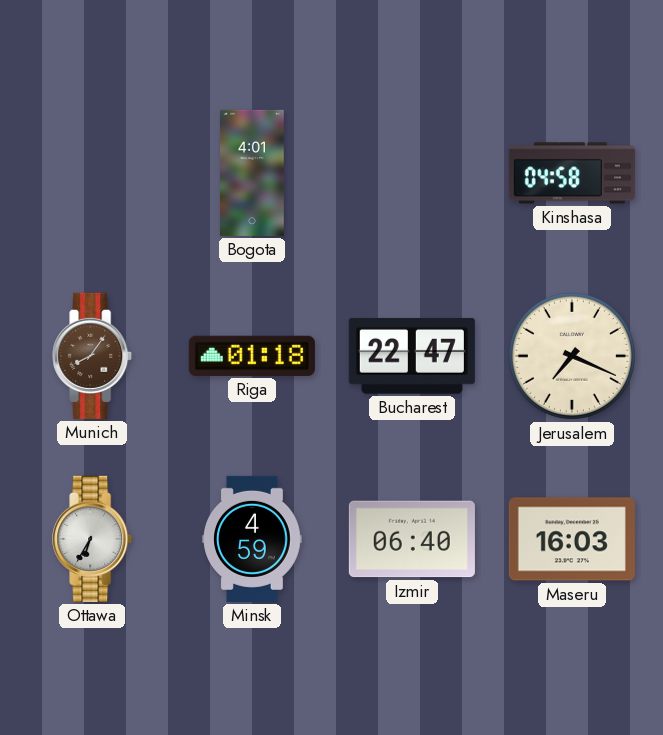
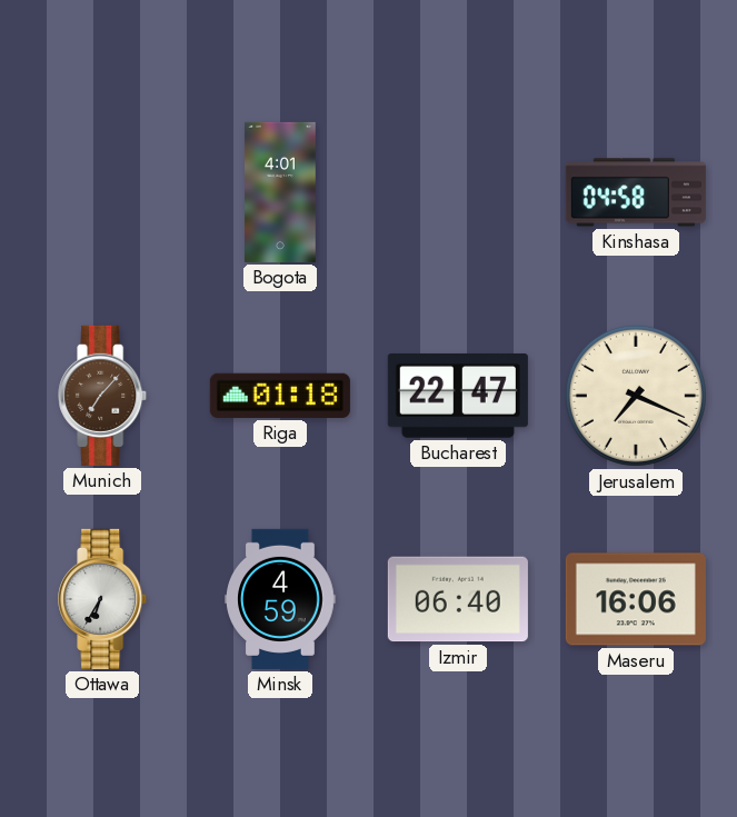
Munich: 8:06 -> 7:07
Maseru: 16:03 -> 16:06
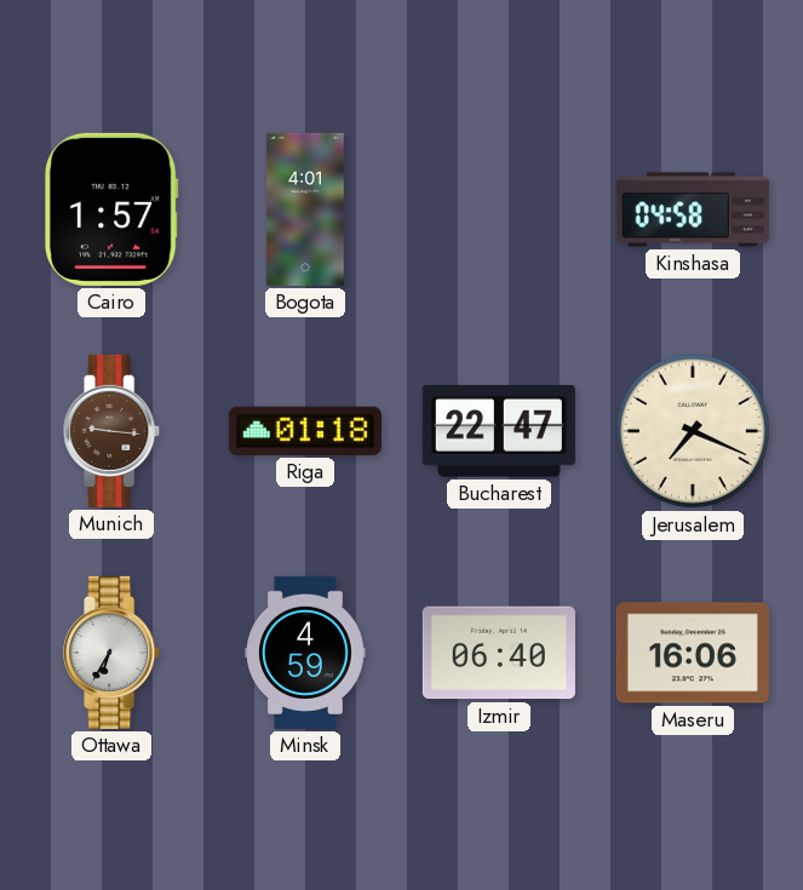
Cairo: none -> 1:57
Munich: 7:07 -> 9:16
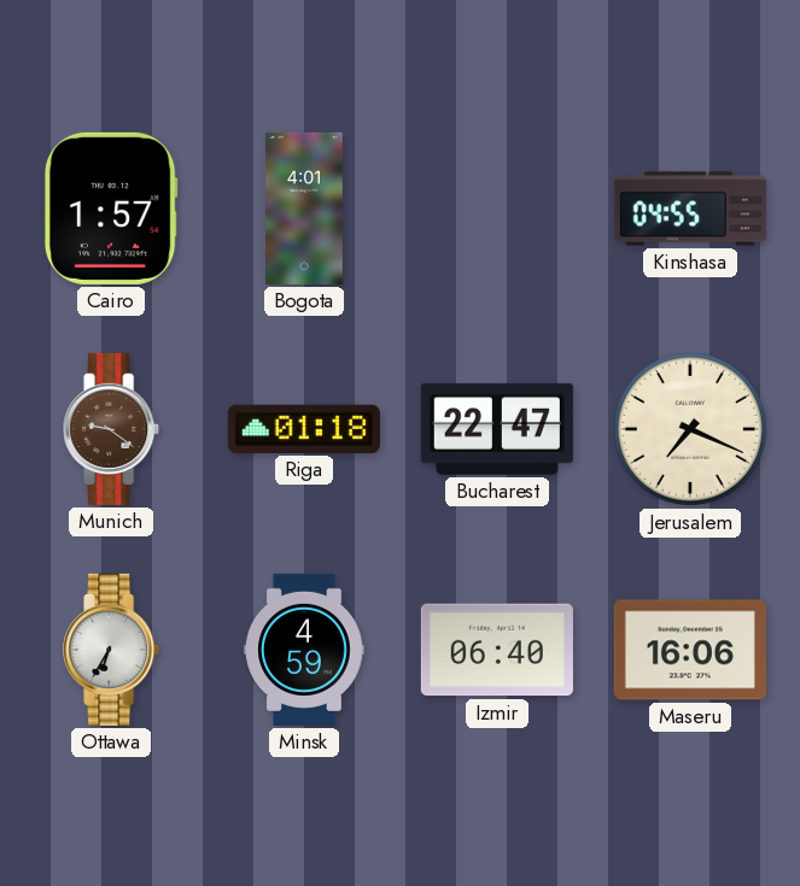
Kinshasa: 04:58 -> 04:55
Munich: 9:16 -> 9:21
